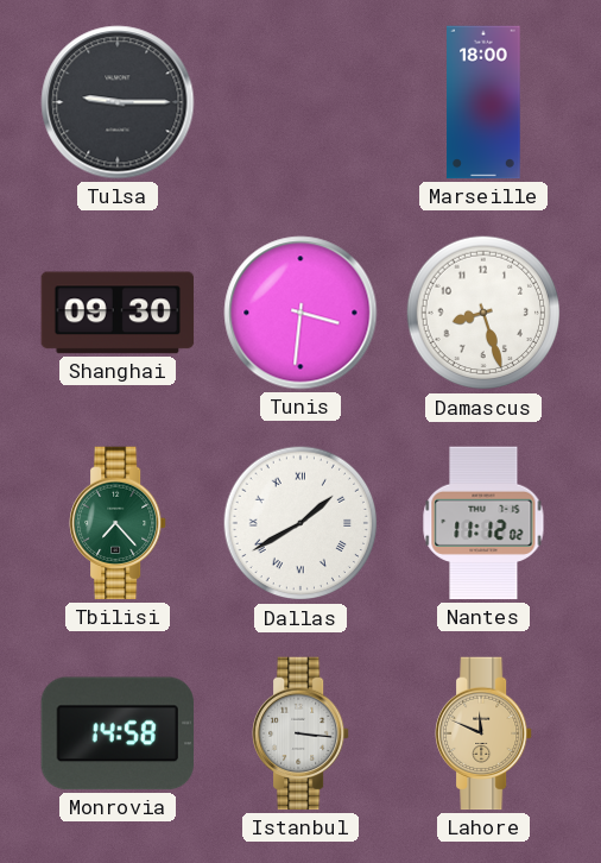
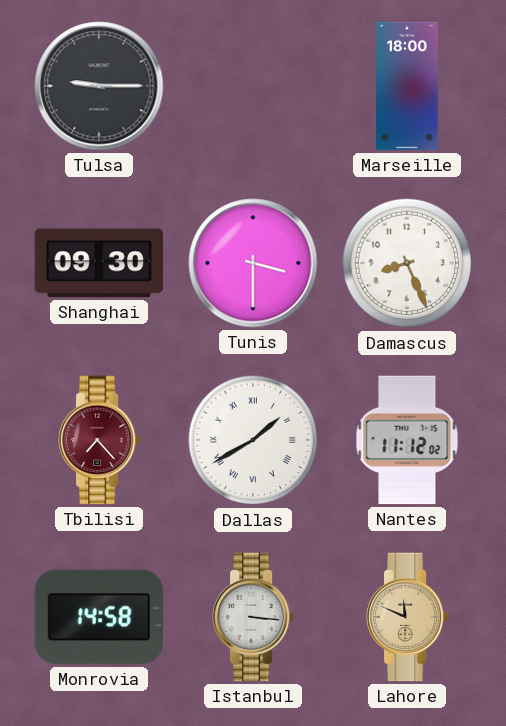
Tunis: 3:31 -> 3:30
Damascus: 8:27 -> 8:26
Tbilisi dial: green -> burgundy
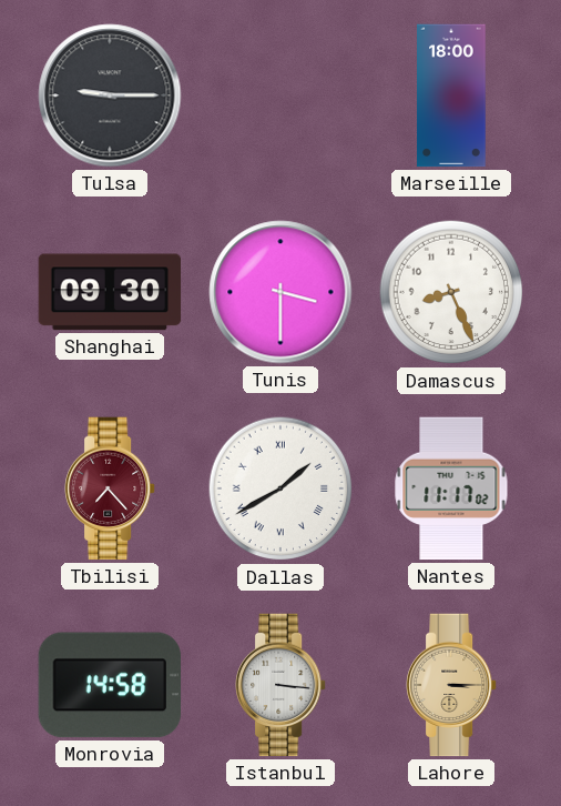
Nantes: 11:12 -> 11:17
Lahore: 11:49 -> 3:15
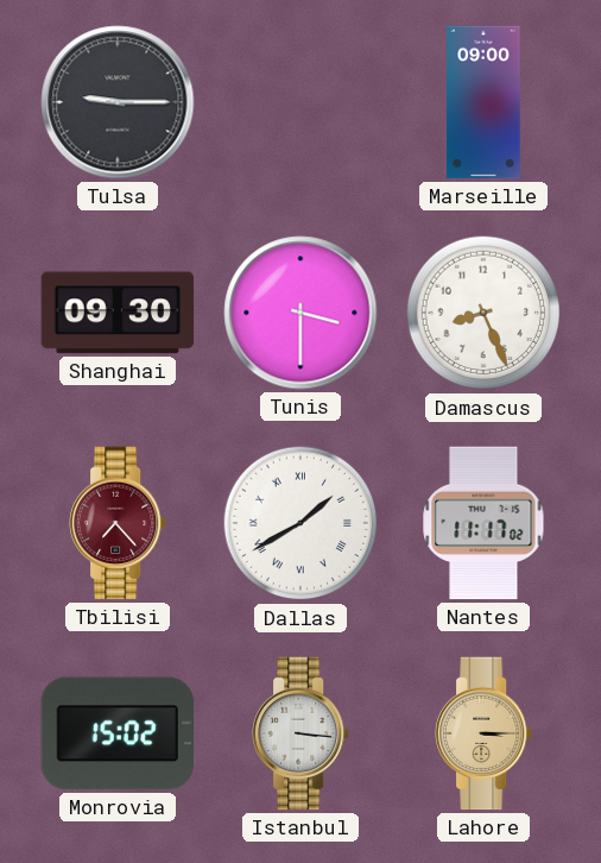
Marseille: 18:00 -> 09:00
Monrovia: 14:58 -> 15:02
